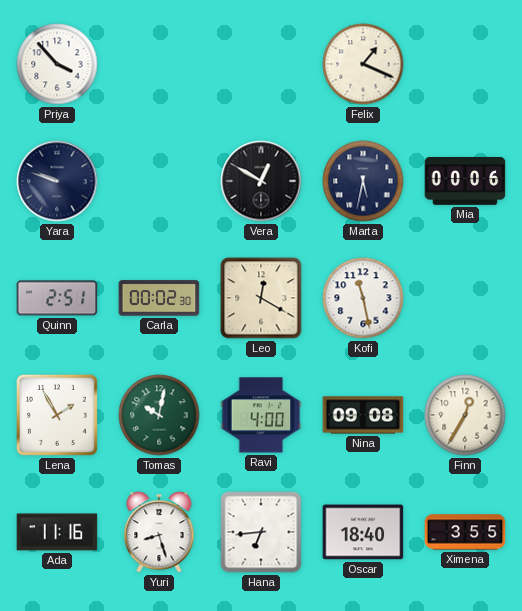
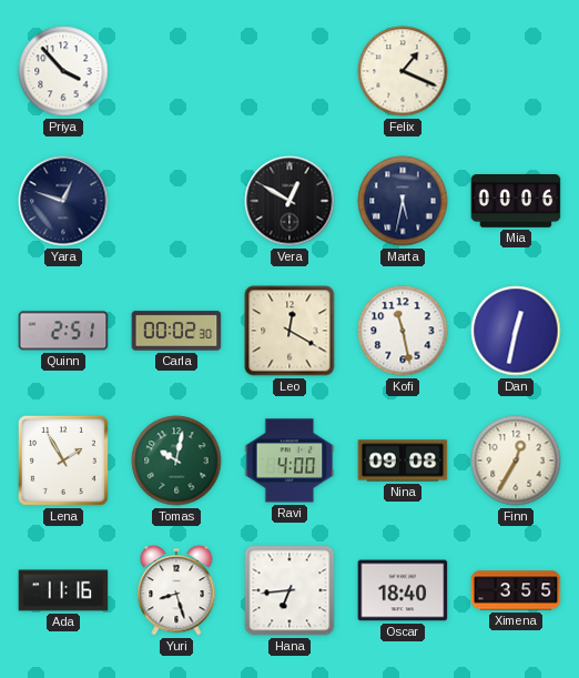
Yara: 9:48 -> 12:48
Dan: none -> 12:32
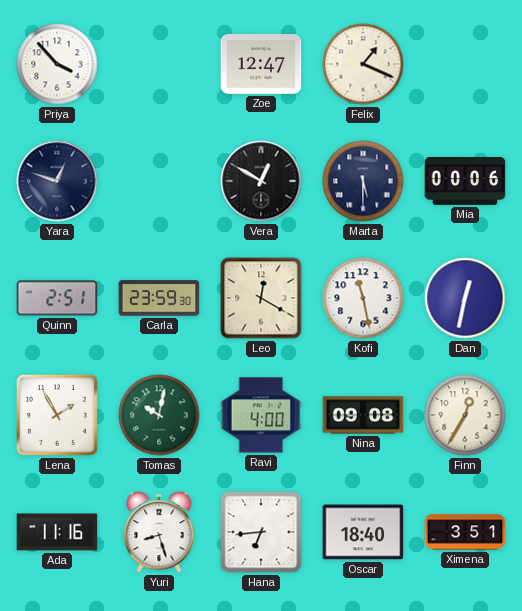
Zoe: none -> 12:47
Marta: 5:32 -> 5:30
Carla: 00:02 -> 23:59
Ximena: 3:55 -> 3:51
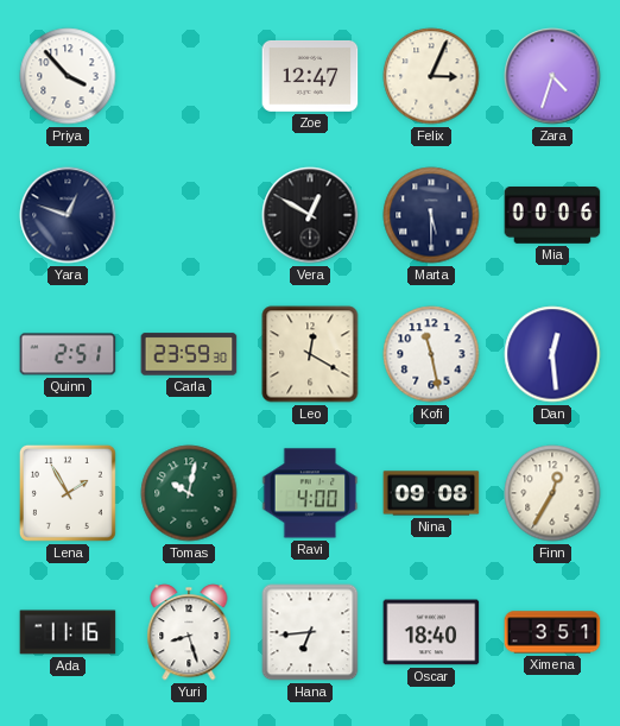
Felix: 1:19 -> 3:04
Zara: none -> 4:33
Dan: 12:32 -> 12:29
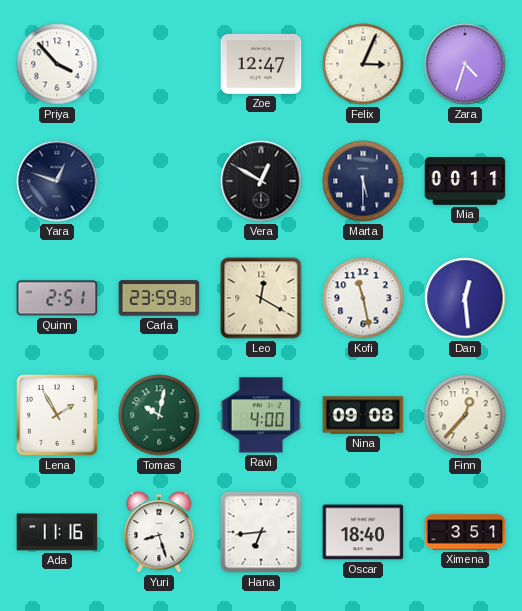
Mia: 00:06 -> 00:11
Finn: 12:35 -> 12:37
